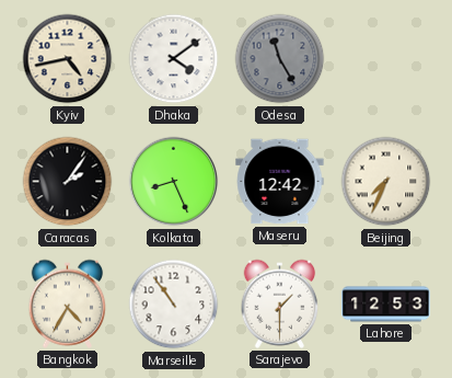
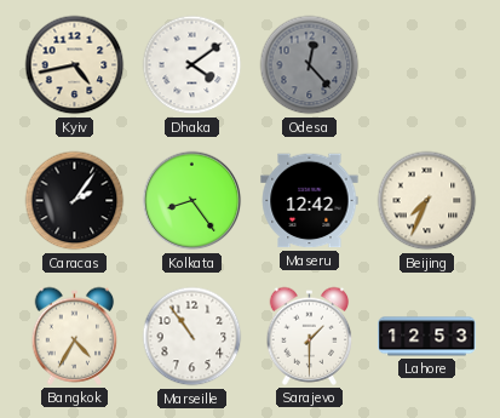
Odesa: 11:25 -> 12:23
Kolkata: 8:26 -> 8:24
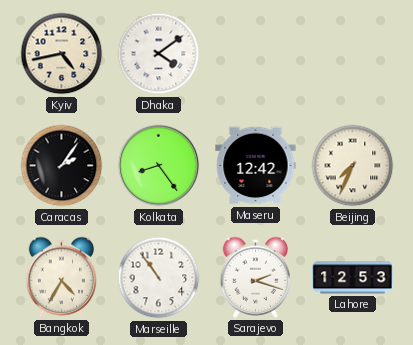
Odesa: 12:23 -> none
Sarajevo: 1:30 -> 2:18
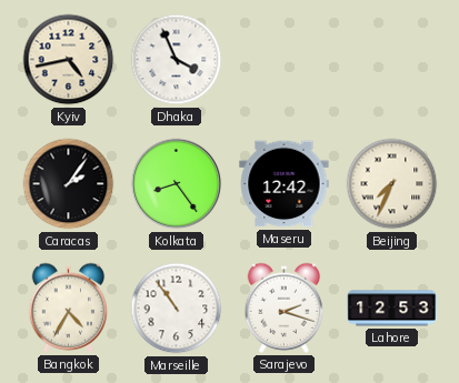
Dhaka: 4:09 -> 3:56
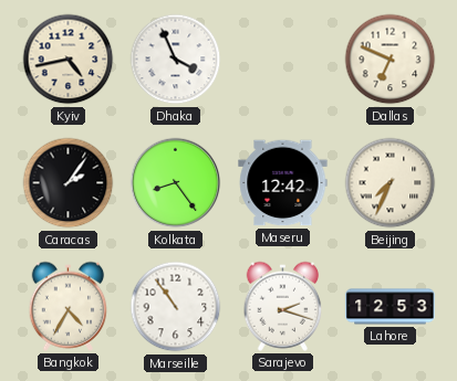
Dallas: none -> 6:49
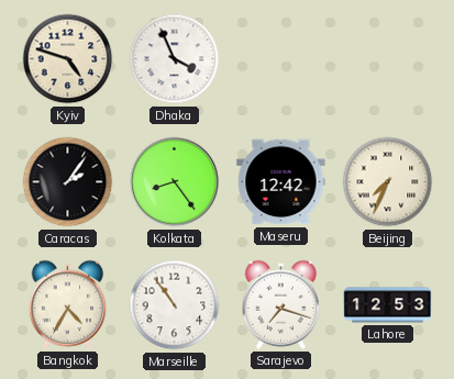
Kyiv: 4:43 -> 4:48
Dallas: 6:49 -> none
Sarajevo: 2:18 -> 7:18
